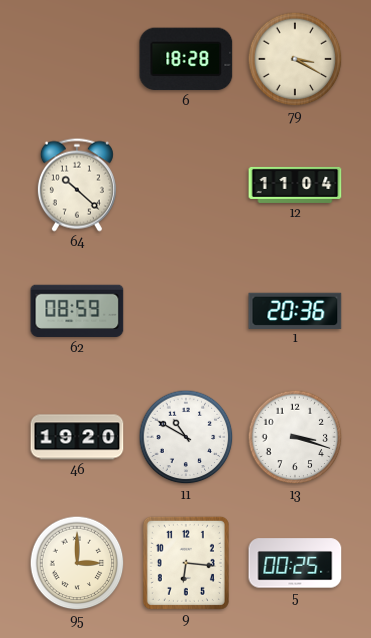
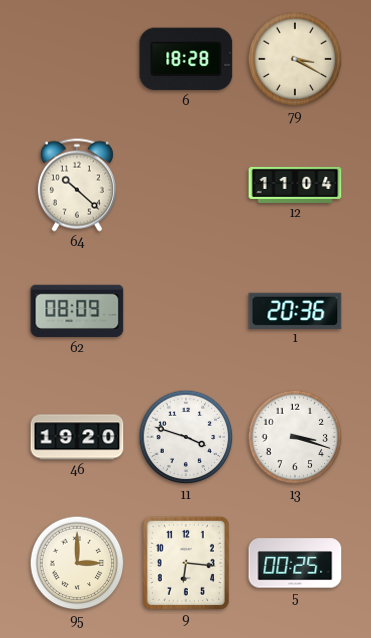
62: 08:59 -> 08:09
11: 10:50 -> 3:48
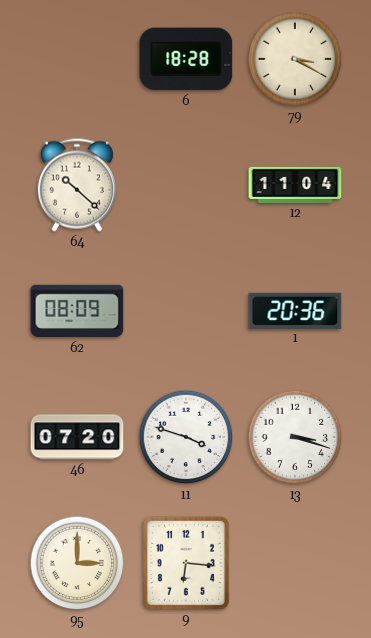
46: 19:20 -> 07:20
5: 00:25 -> none
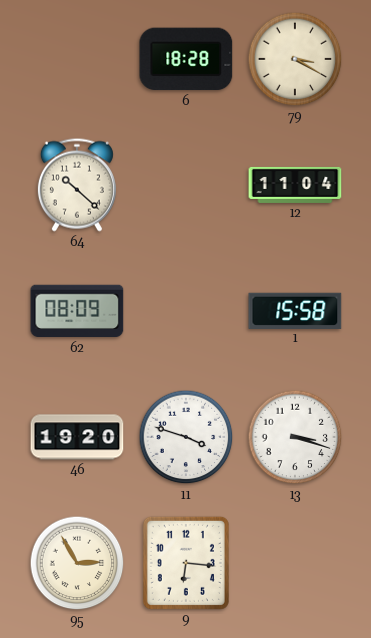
1: 20:36 -> 15:58
46: 07:20 -> 19:20
95: 3:00 -> 2:55
